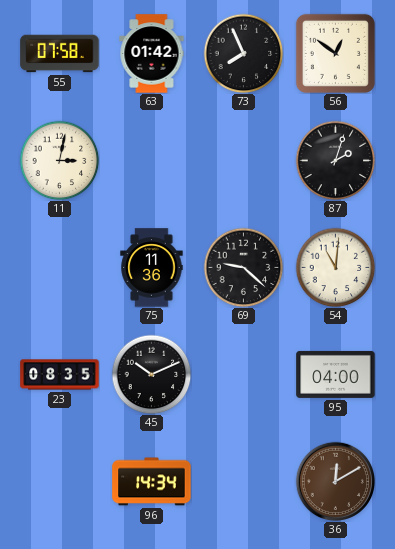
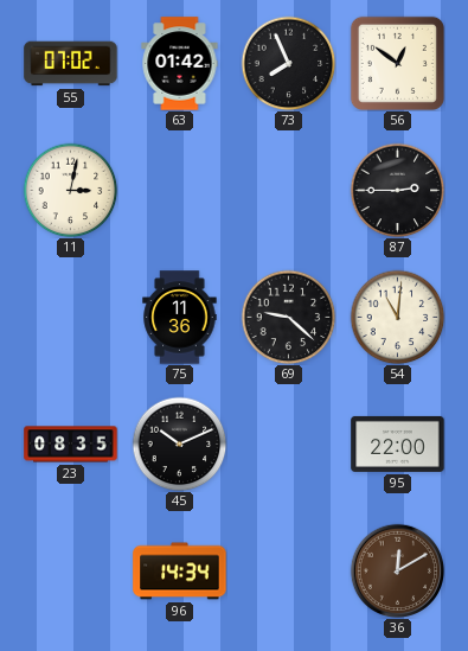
55: 07:58 -> 07:02
87: 2:03 -> 2:45
95: 04:00 -> 22:00
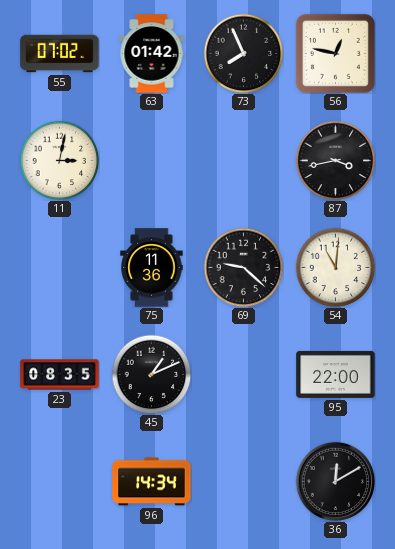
56: 12:51 -> 12:47
87: 2:45 -> 3:43
45: 10:11 -> 1:11
36 dial: brown -> black
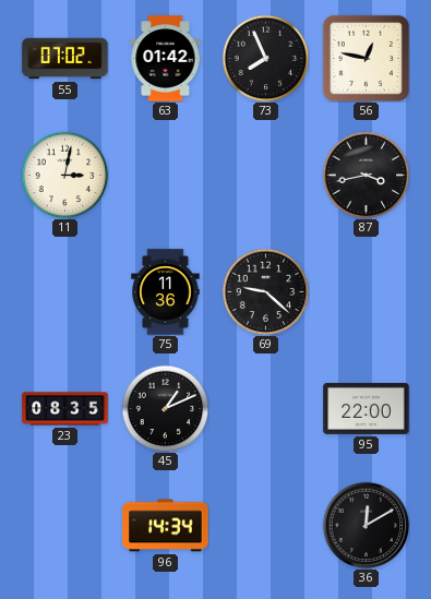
54: 11:01 -> none
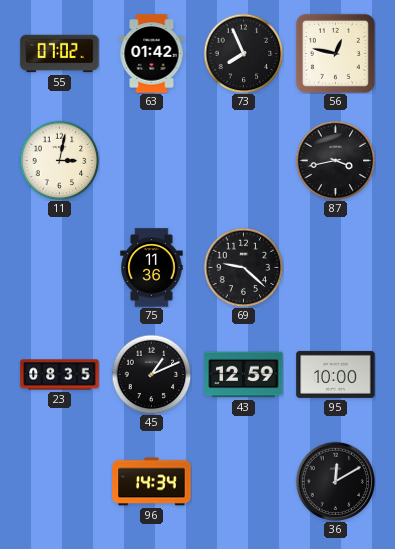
43: none -> 12:59
95: 22:00 -> 10:00
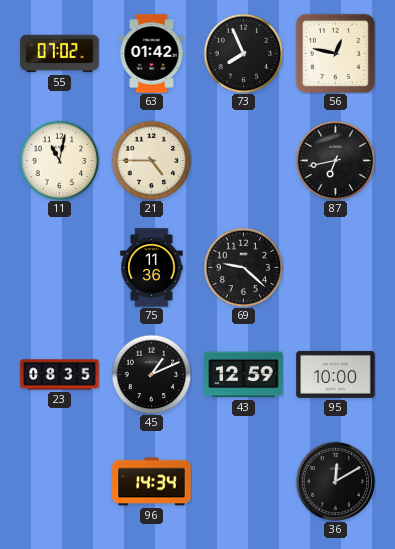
11: 3:02 -> 11:02
21: none -> 4:45
87: 3:43 -> 6:43
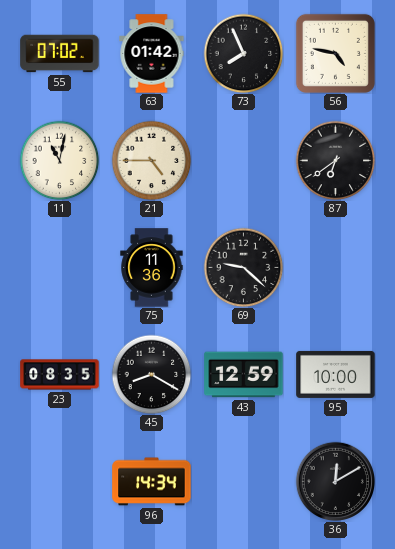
56: 12:47 -> 4:47
87: 6:43 -> 6:39
45: 1:11 -> 8:20
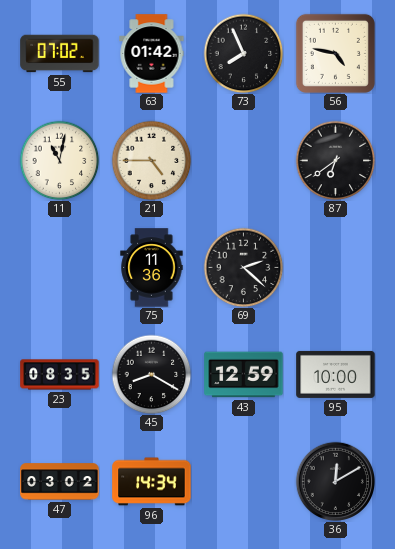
69: 9:22 -> 2:22
47: none -> 03:02
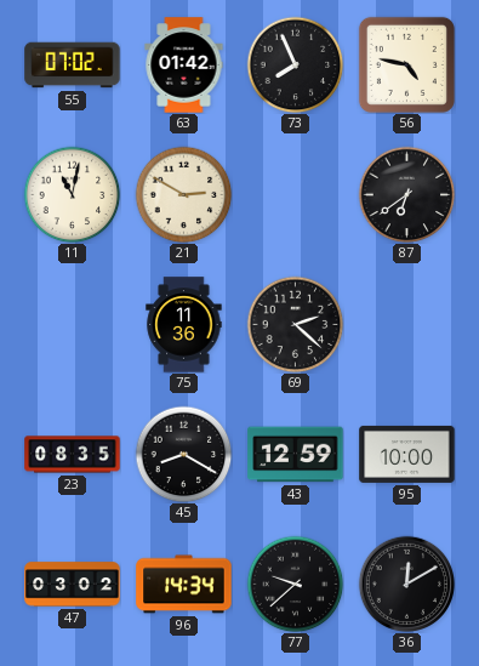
21: 4:45 -> 2:50
77: none -> 9:38
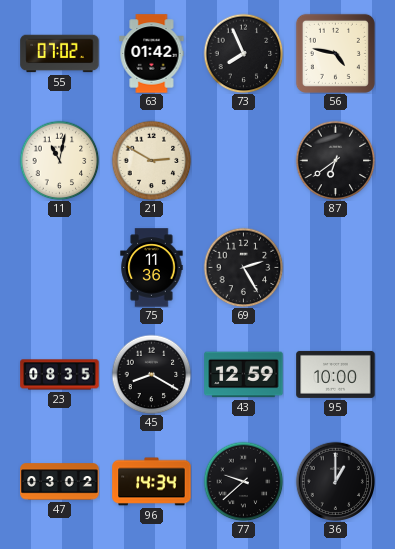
69: 2:22 -> 2:25
36: 12:10 -> 1:00
